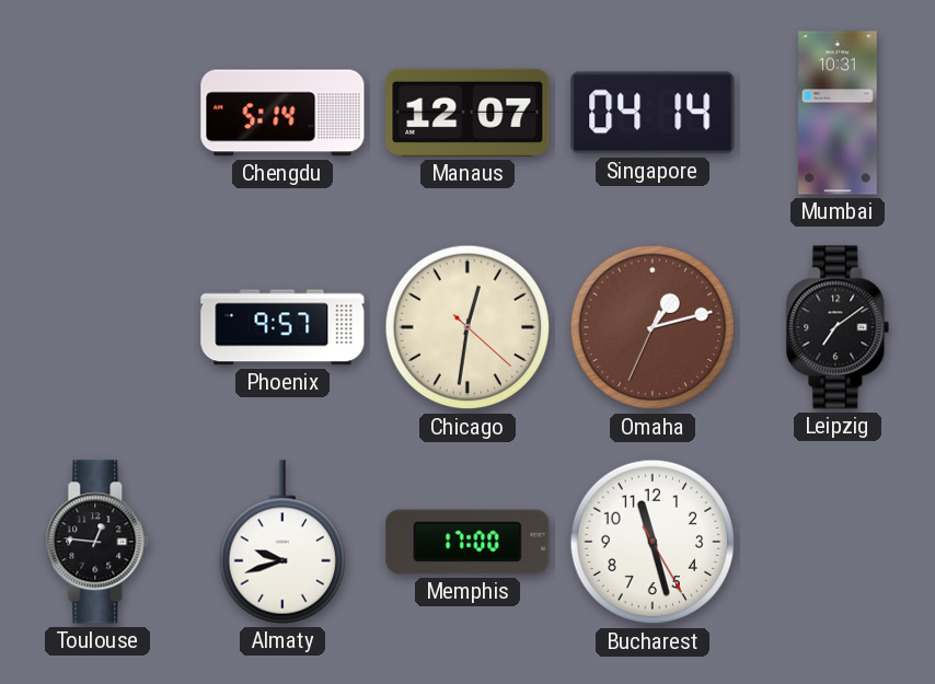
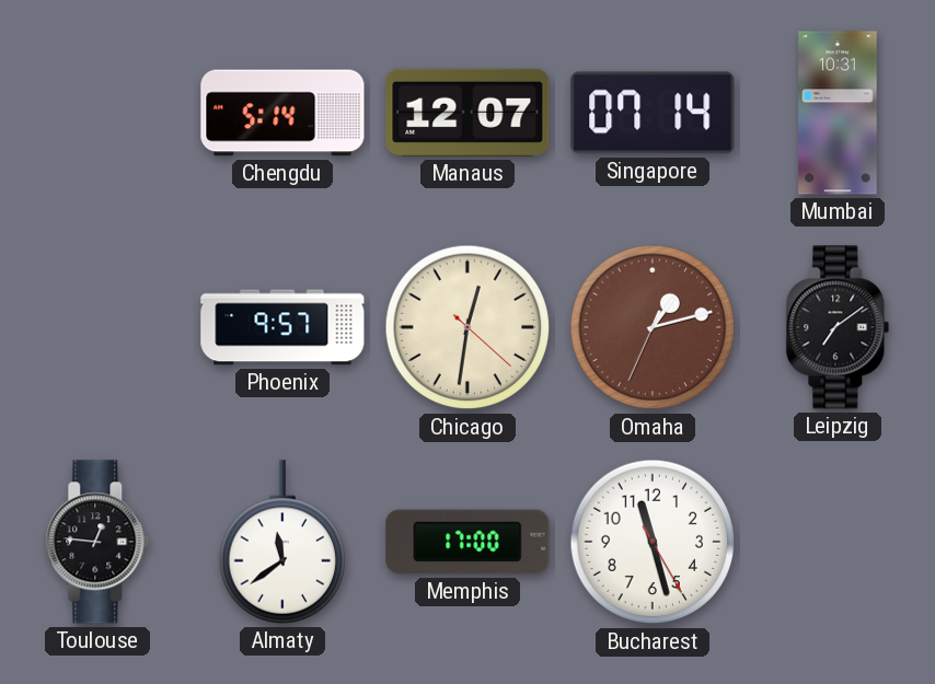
Singapore: 04:14 -> 07:14
Almaty: 9:42 -> 11:39
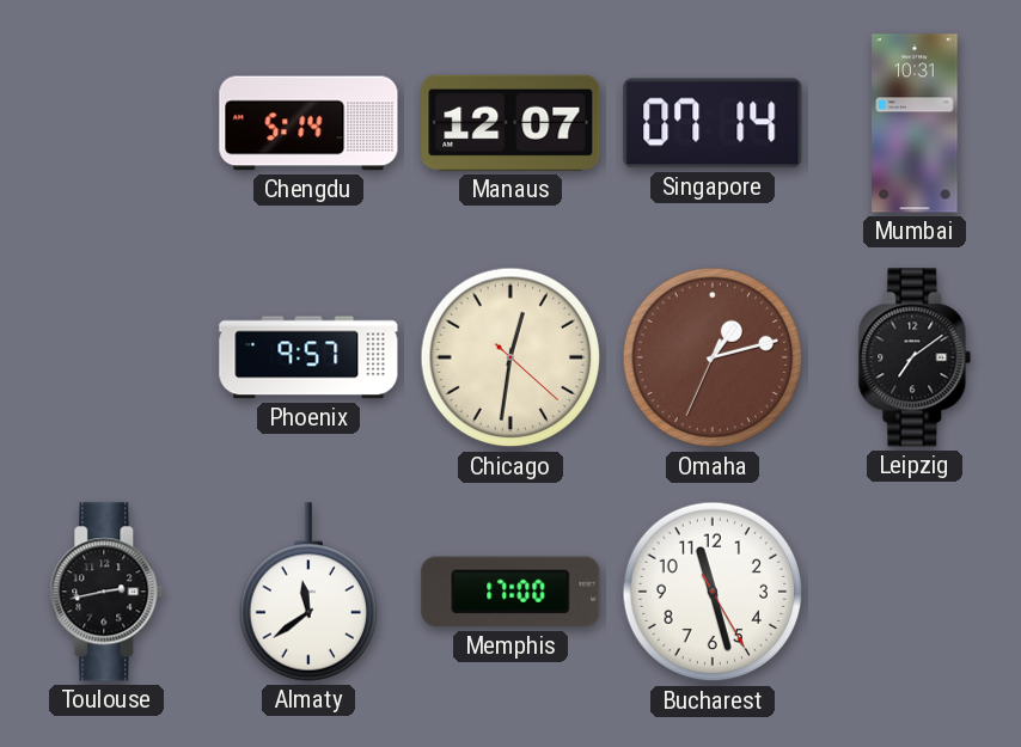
Toulouse: 12:46 -> 2:43
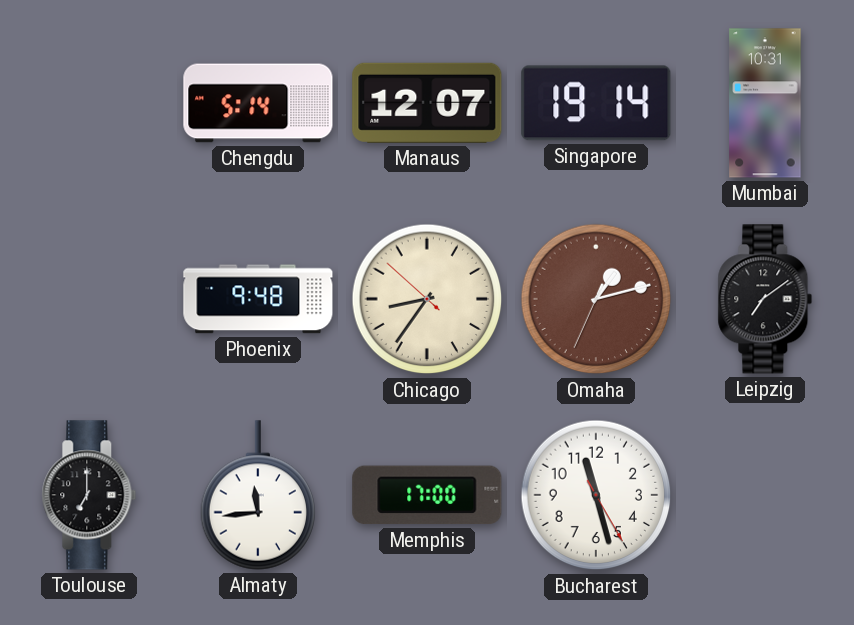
Singapore: 07:14 -> 19:14
Phoenix: 9:57 -> 9:48
Chicago: 12:31 -> 8:35
Toulouse: 2:43 -> 7:00
Almaty: 11:39 -> 11:44
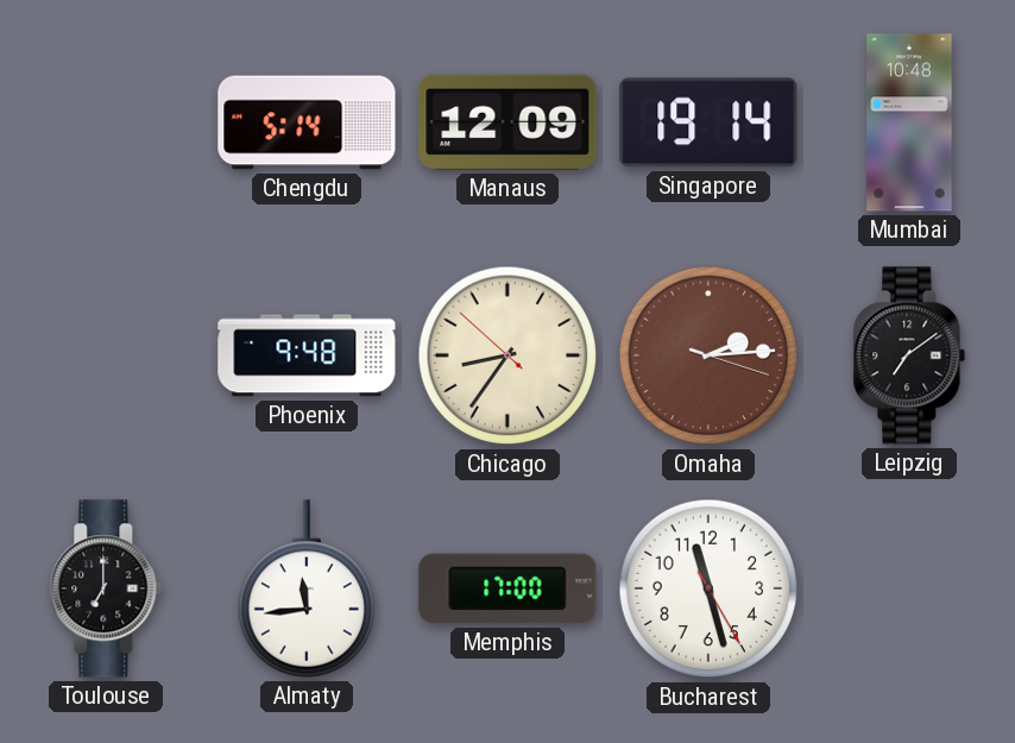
Manaus: 12:07 -> 12:09
Mumbai: 10:31 -> 10:48
Omaha: 1:12 -> 2:14
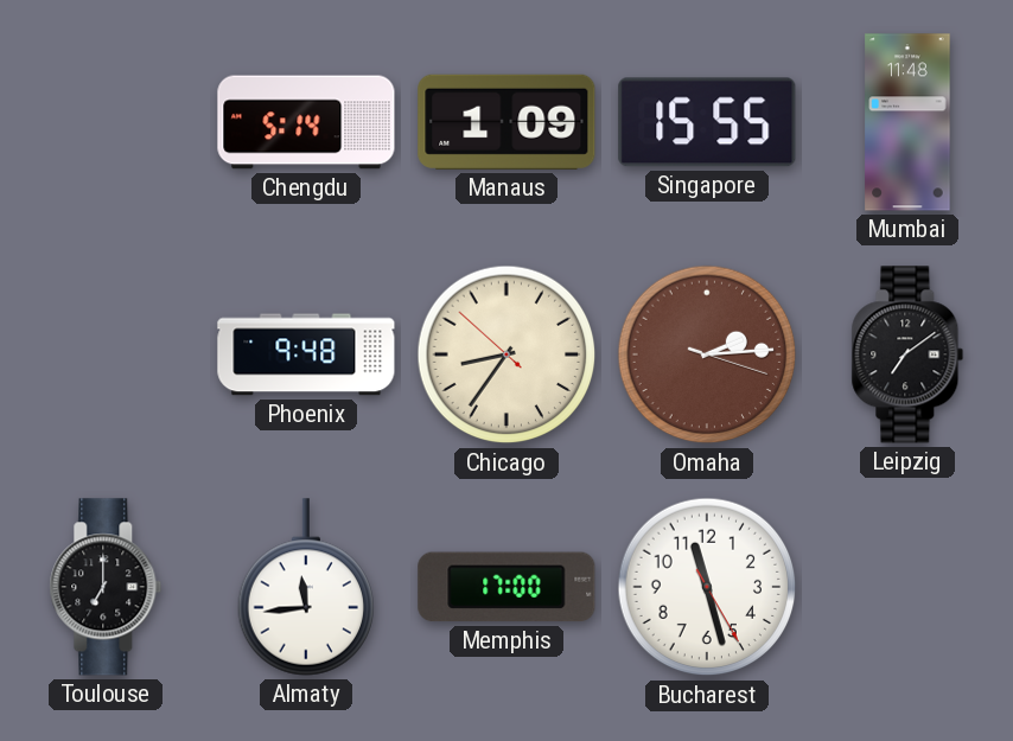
Manaus: 12:09 -> 1:09
Singapore: 19:14 -> 15:55
Mumbai: 10:48 -> 11:48
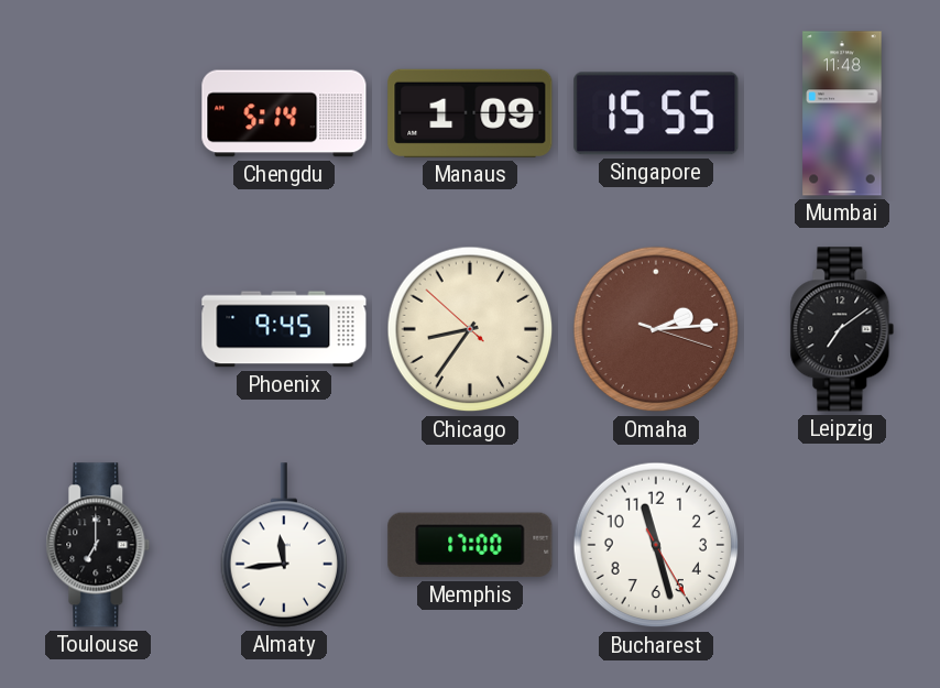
Phoenix: 9:48 -> 9:45
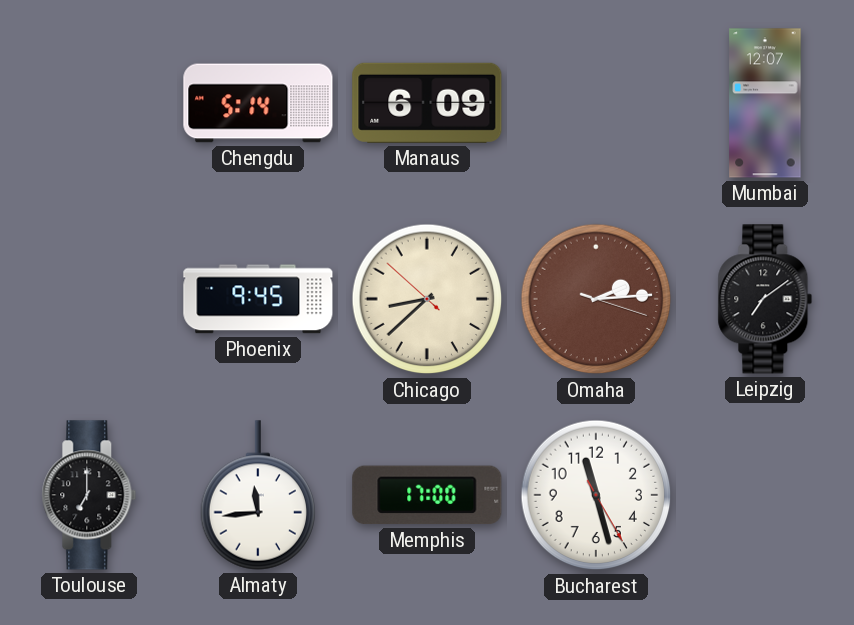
Manaus: 1:09 -> 6:09
Singapore: 15:55 -> none
Mumbai: 11:48 -> 12:07
Chicago: 8:35 -> 8:37
